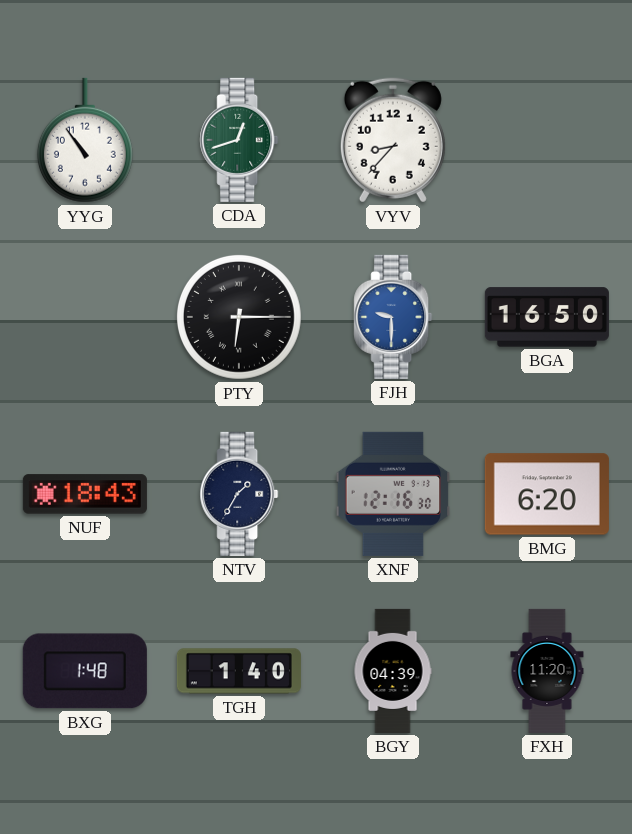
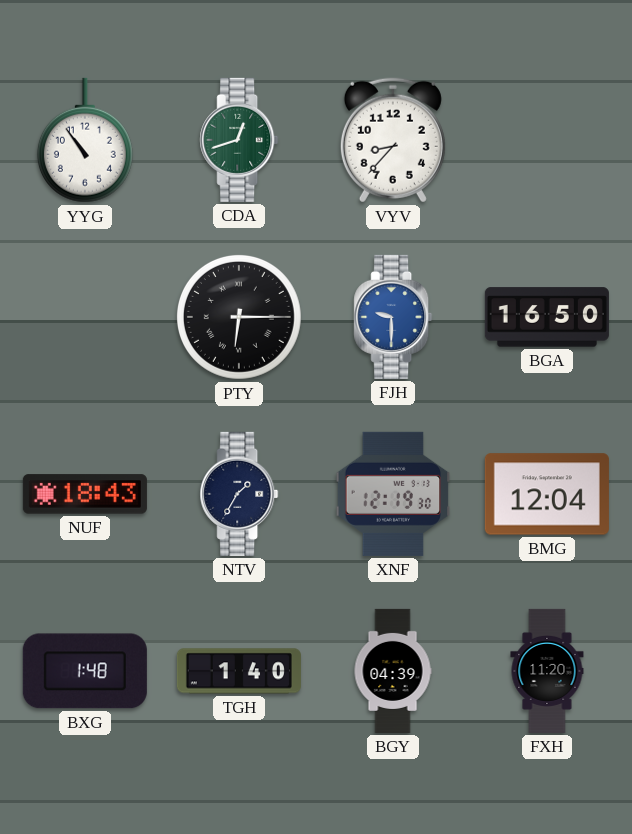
XNF: 12:16 -> 12:19
BMG: 6:20 -> 12:04
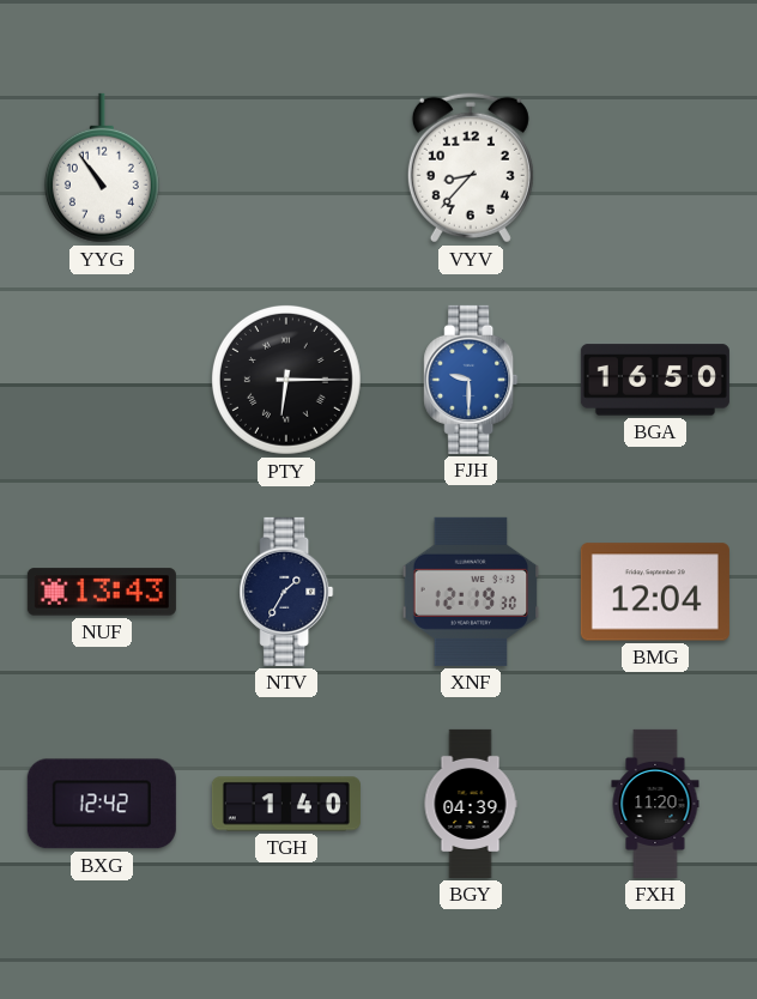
CDA: 12:42 -> none
NUF: 18:43 -> 13:43
BXG: 1:48 -> 12:42
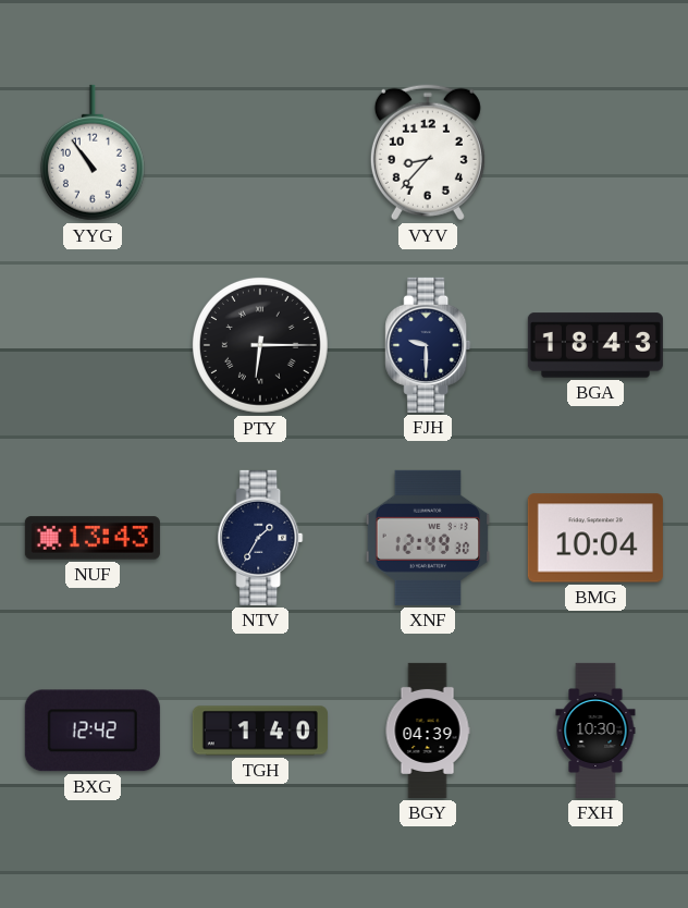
FJH dial: blue -> navy
BGA: 16:50 -> 18:43
XNF: 12:19 -> 12:49
BMG: 12:04 -> 10:04
FXH: 11:20 -> 10:30
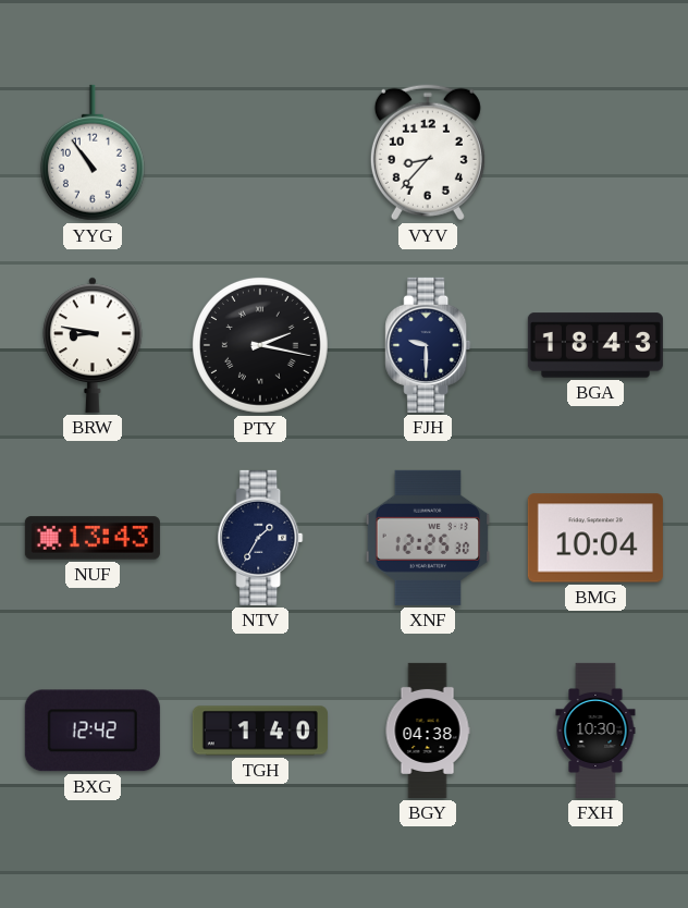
BRW: none -> 8:47
PTY: 6:15 -> 2:17
XNF: 12:49 -> 12:25
BGY: 04:39 -> 04:38
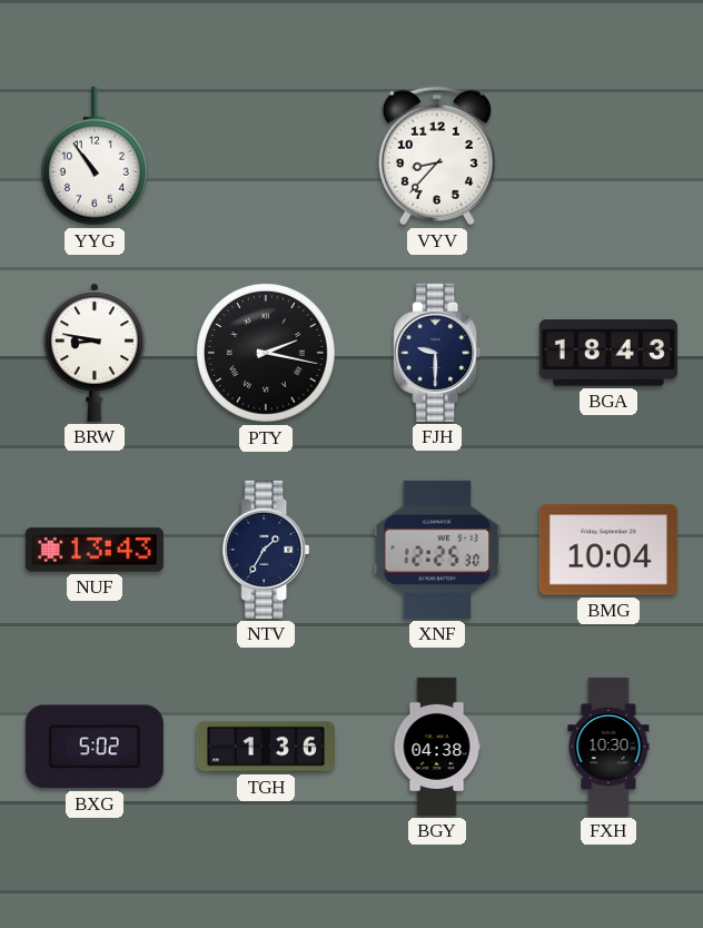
BXG: 12:42 -> 5:02
TGH: 1:40 -> 1:36
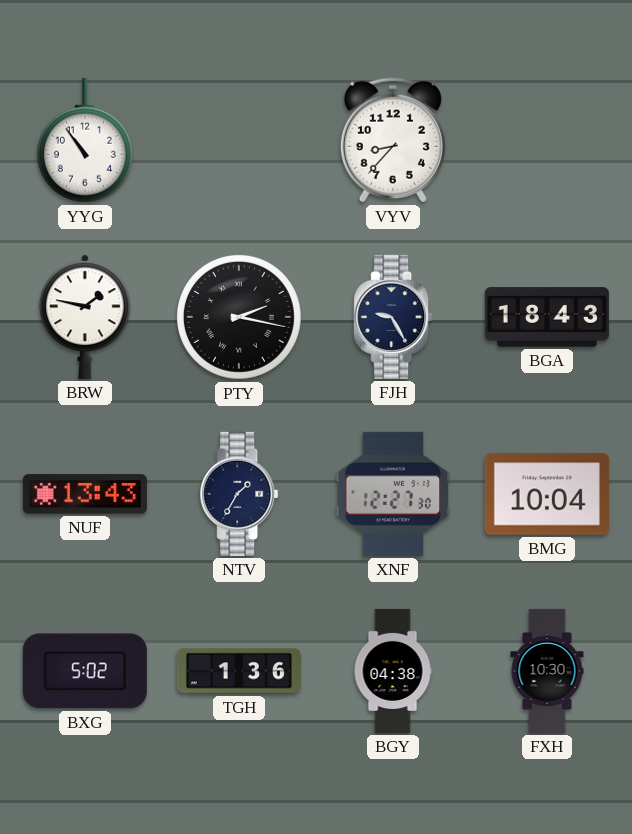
BRW: 8:47 -> 1:47
FJH: 9:30 -> 9:25
XNF: 12:25 -> 12:27
